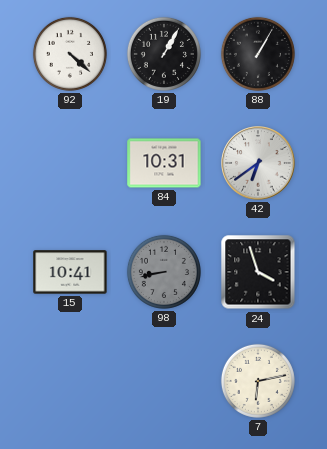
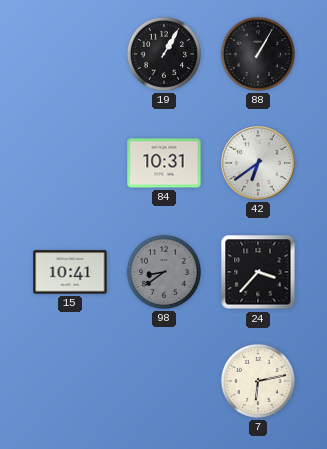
92: 4:22 -> none
98: 8:43 -> 8:39
24: 3:57 -> 3:37
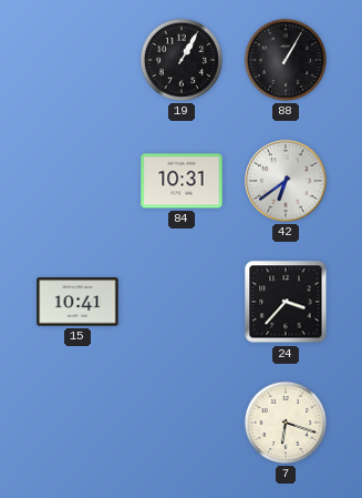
98: 8:39 -> none
7: 6:13 -> 6:18
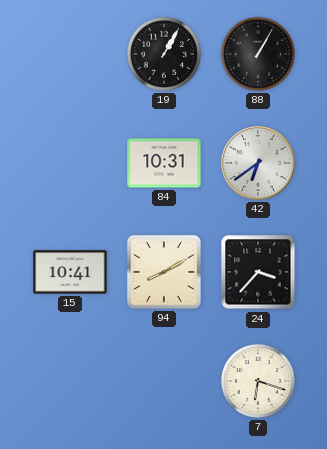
94: none -> 8:10
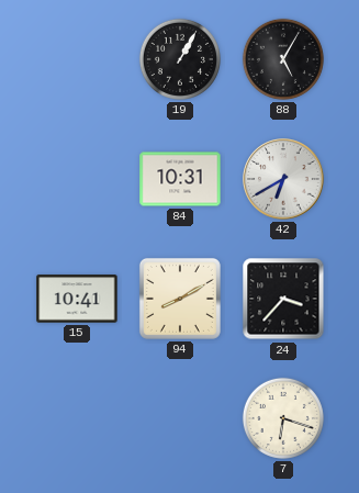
88: 1:05 -> 5:05
42: 6:39 -> 6:40
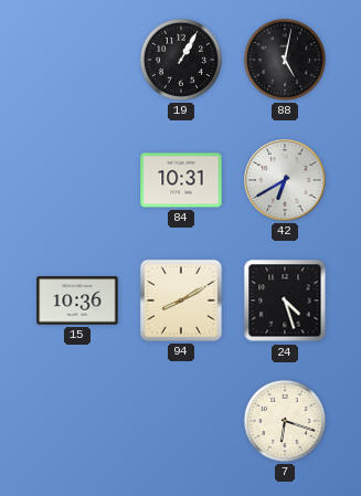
88: 5:05 -> 5:02
15: 10:41 -> 10:36
24: 3:37 -> 4:27
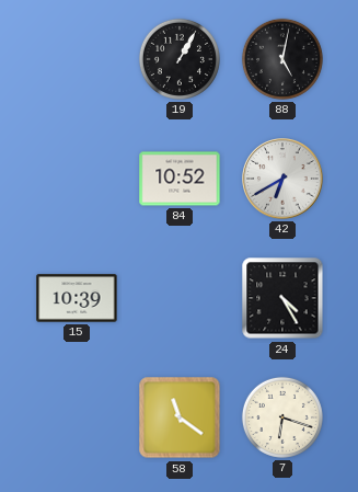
84: 10:31 -> 10:52
15: 10:36 -> 10:39
94: 8:10 -> none
24: 4:27 -> 4:25
58: none -> 11:21
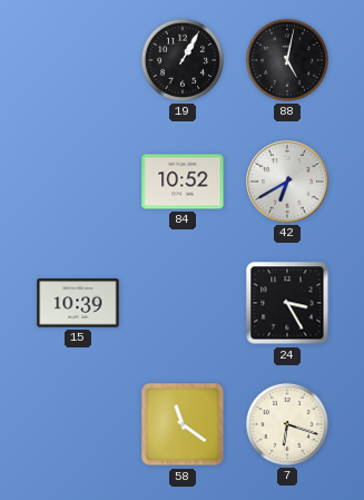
24: 4:25 -> 3:25
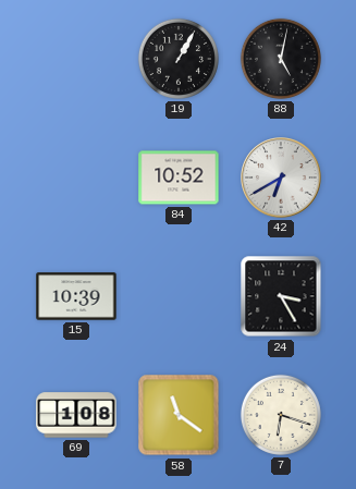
69: none -> 1:08
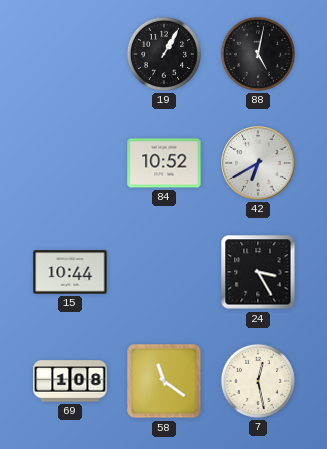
15: 10:39 -> 10:44
7: 6:18 -> 12:28
